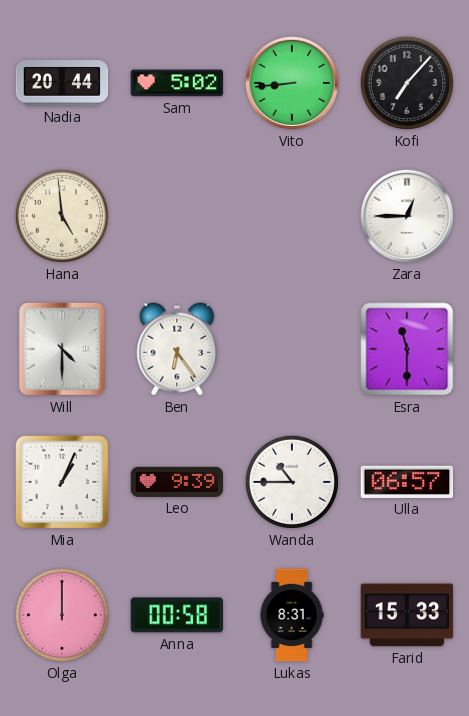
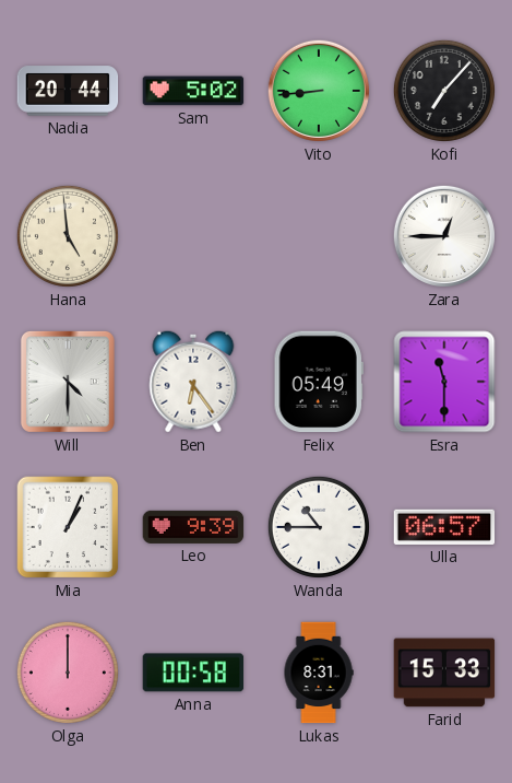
Felix: none -> 05:49
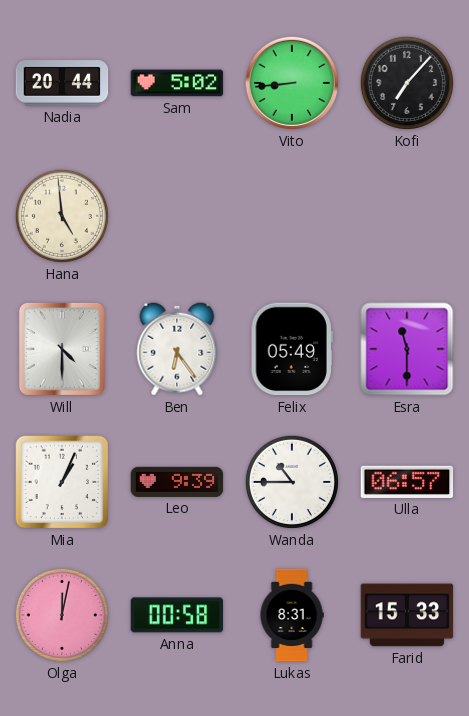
Zara: 12:45 -> none
Olga: 12:00 -> 12:02
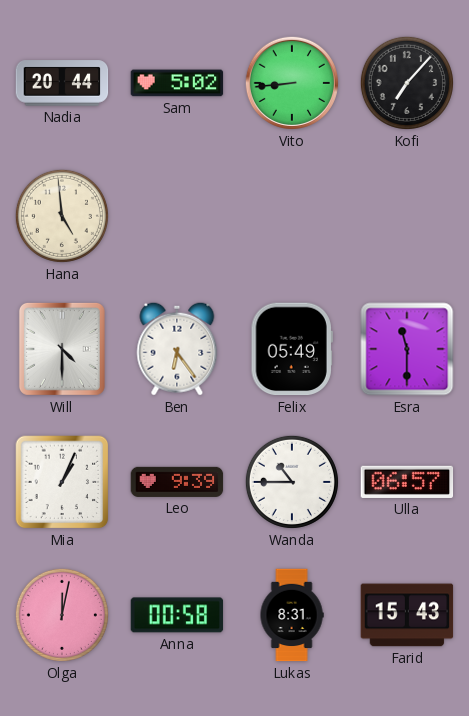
Farid: 15:33 -> 15:43
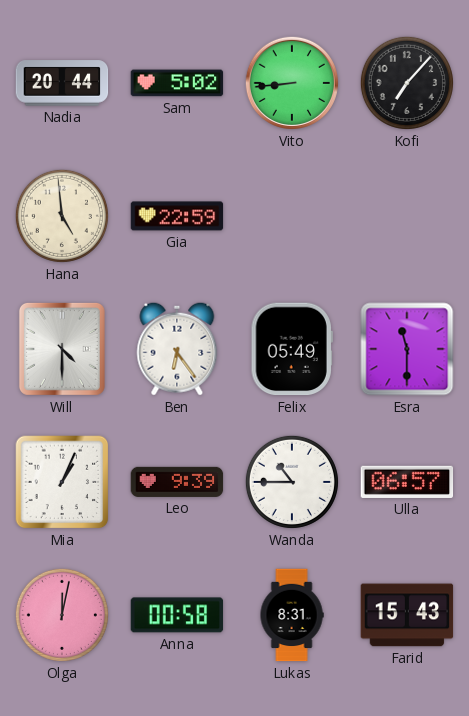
Gia: none -> 22:59
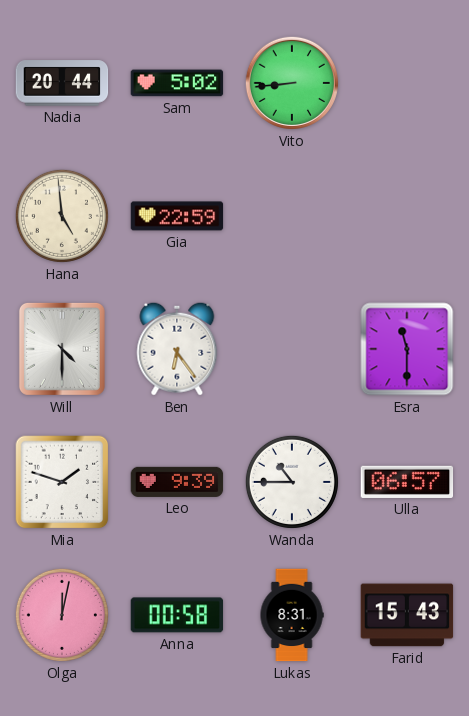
Kofi: 7:07 -> none
Felix: 05:49 -> none
Mia: 1:04 -> 1:48
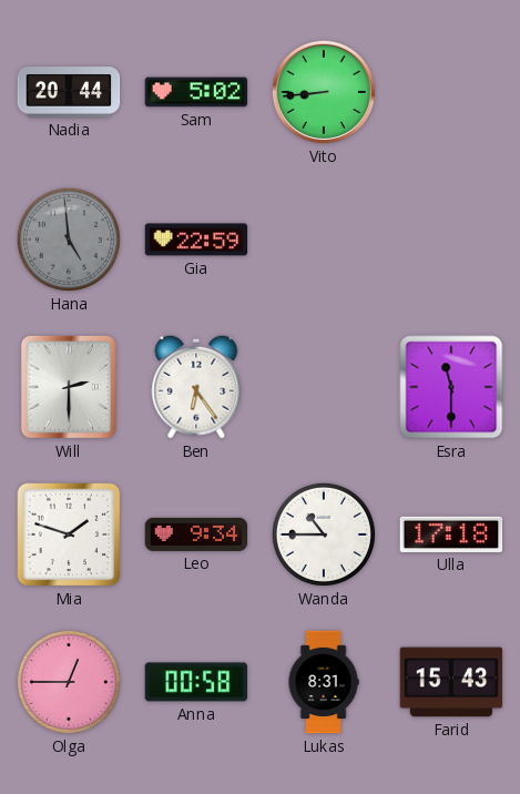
Hana dial: cream -> grey
Will: 4:30 -> 2:30
Leo: 9:39 -> 9:34
Ulla: 06:57 -> 17:18
Olga: 12:02 -> 12:45
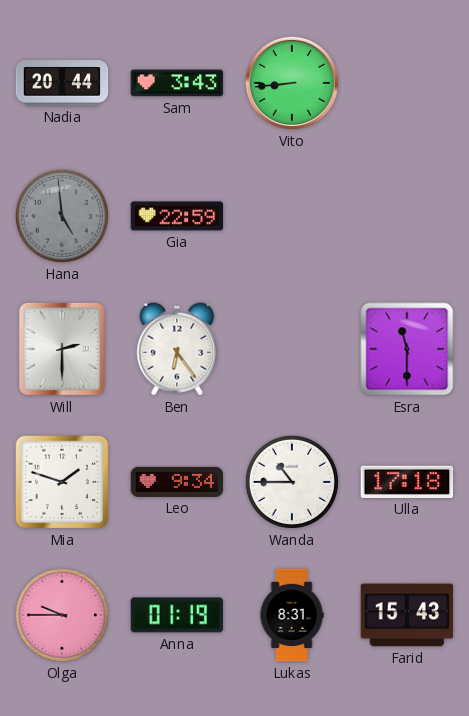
Sam: 5:02 -> 3:43
Olga: 12:45 -> 9:45
Anna: 00:58 -> 01:19
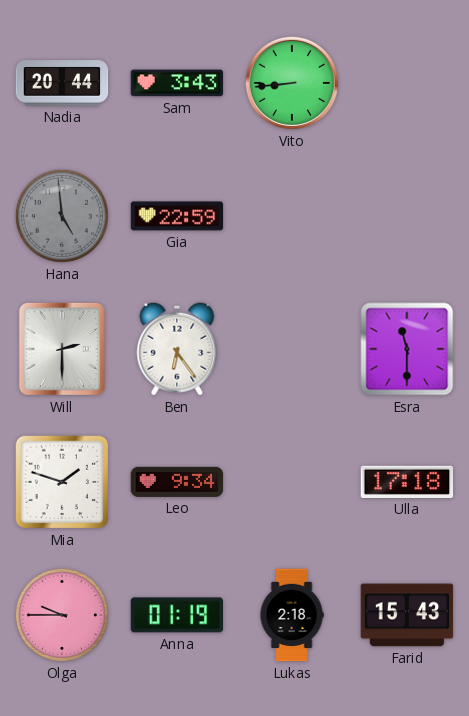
Wanda: 10:45 -> none
Lukas: 8:31 -> 2:18
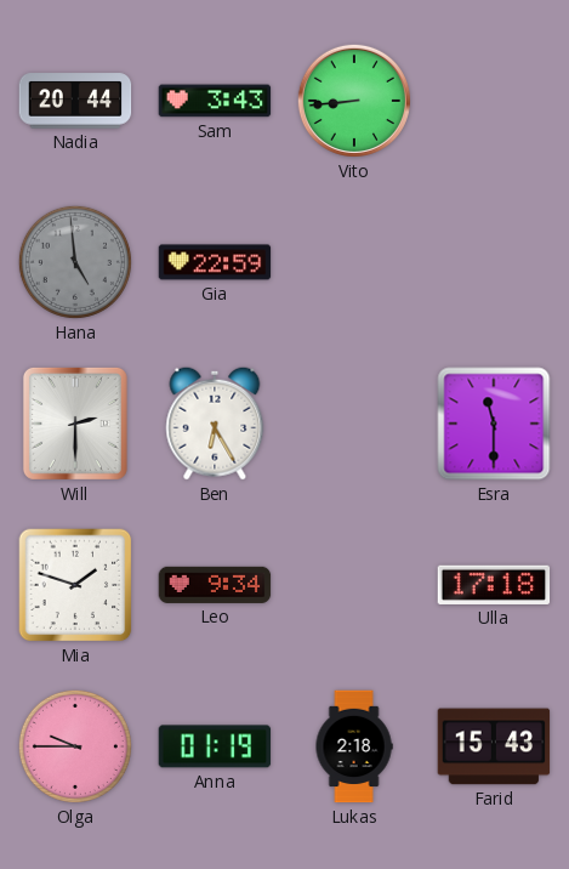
Ben: 6:24 -> 6:25
